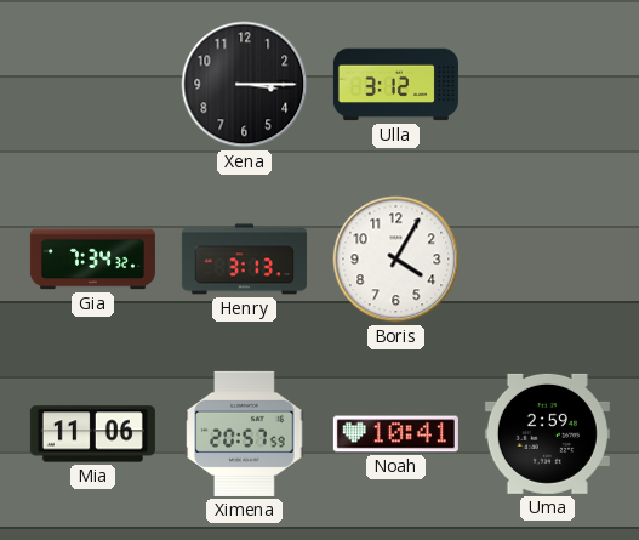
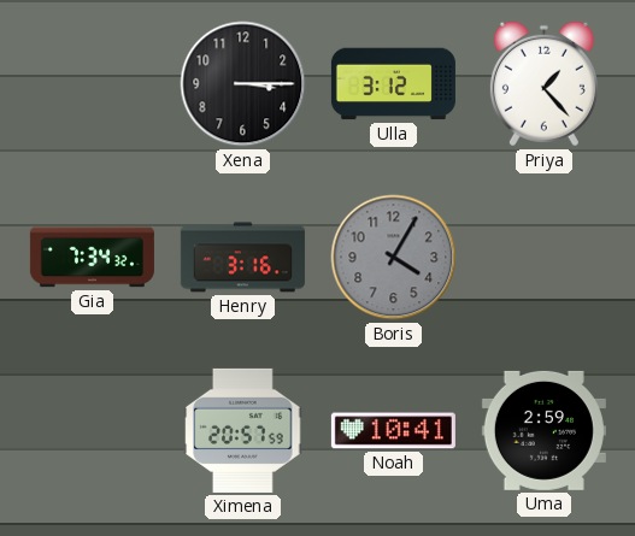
Priya: none -> 1:23
Henry: 3:13 -> 3:16
Boris dial: white -> grey
Mia: 11:06 -> none
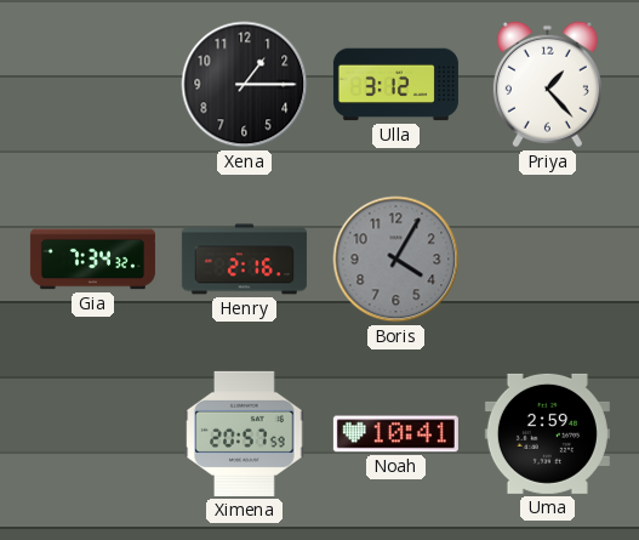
Xena: 3:15 -> 1:15
Henry: 3:16 -> 2:16
